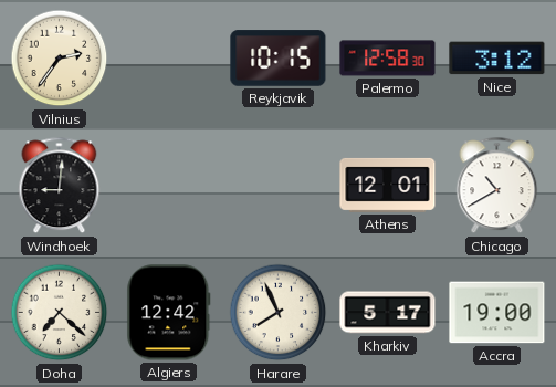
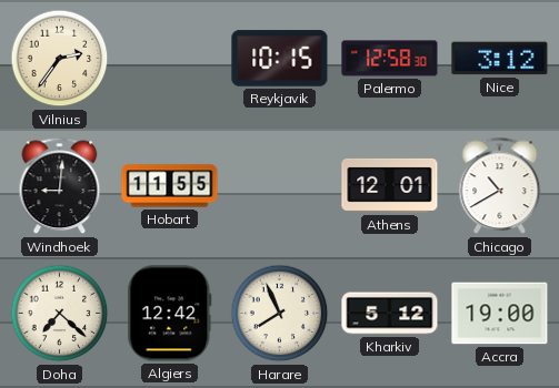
Hobart: none -> 11:55
Kharkiv: 5:17 -> 5:12
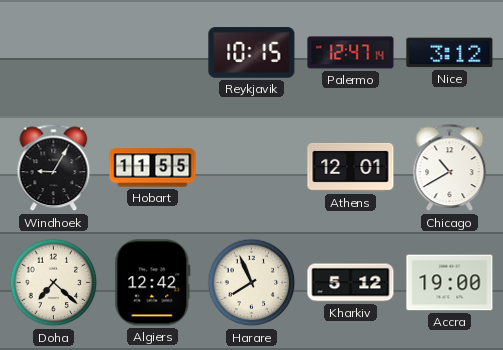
Vilnius: 2:36 -> none
Palermo: 12:58 -> 12:47
Windhoek: 9:01 -> 9:05
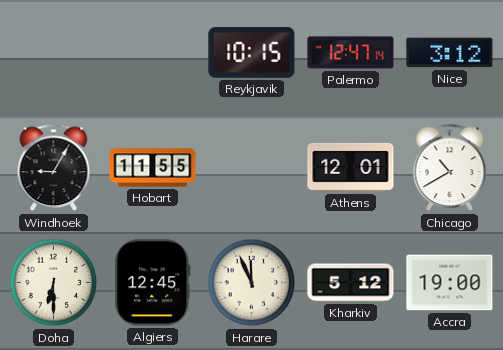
Doha: 7:22 -> 6:30
Algiers: 12:42 -> 12:45
Harare: 7:56 -> 11:56
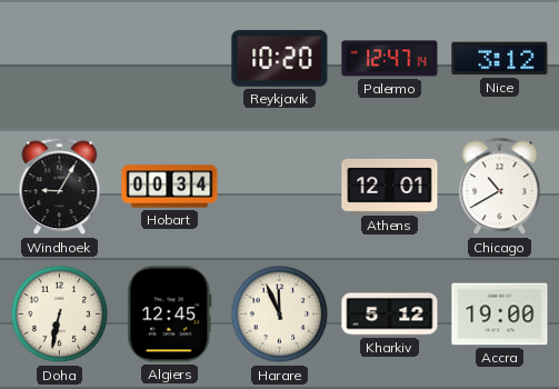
Reykjavik: 10:15 -> 10:20
Hobart: 11:55 -> 00:34
Doha: 6:30 -> 6:32
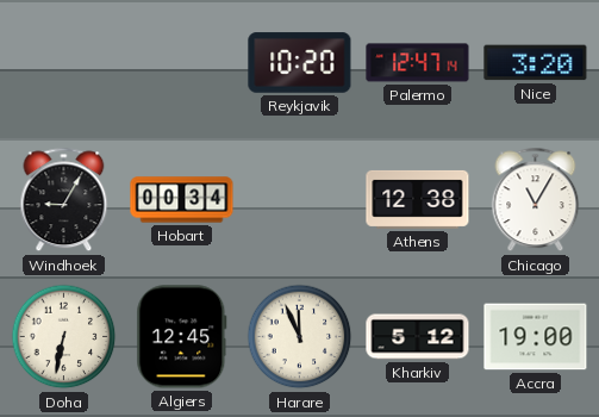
Nice: 3:12 -> 3:20
Athens: 12:01 -> 12:38
Chicago: 10:40 -> 11:05
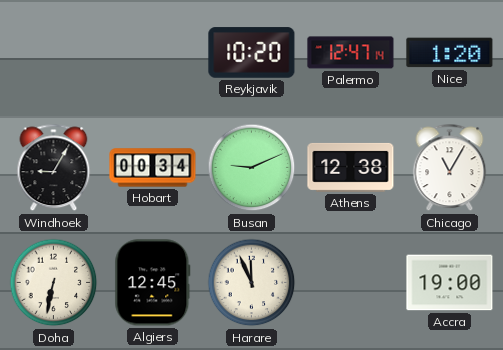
Nice: 3:20 -> 1:20
Busan: none -> 9:11
Kharkiv: 5:12 -> none
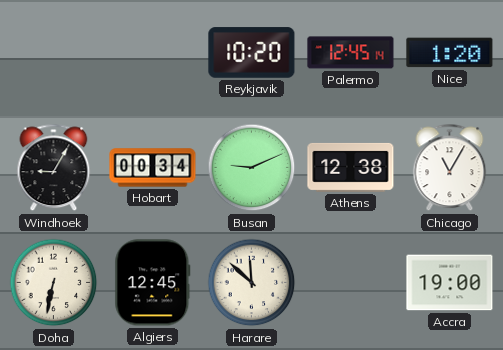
Palermo: 12:47 -> 12:45
Harare: 11:56 -> 11:52
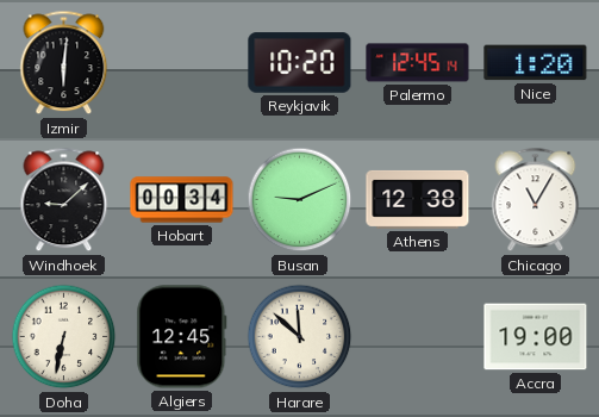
Izmir: none -> 6:01
Windhoek: 9:05 -> 9:08
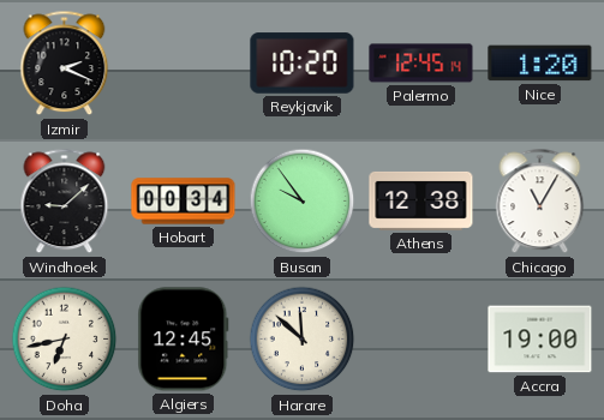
Izmir: 6:01 -> 2:19
Busan: 9:11 -> 9:54
Doha: 6:32 -> 6:43
